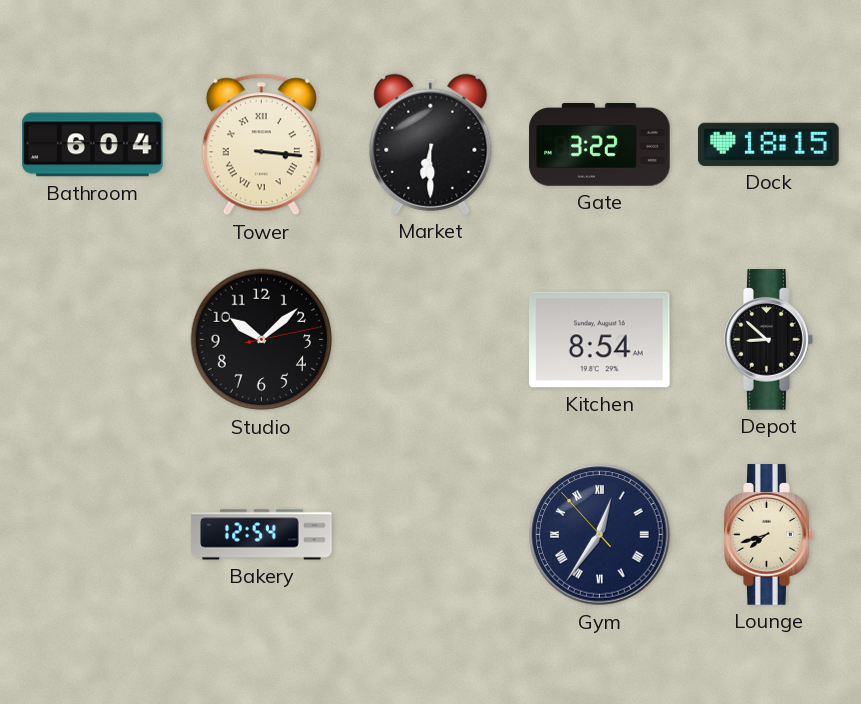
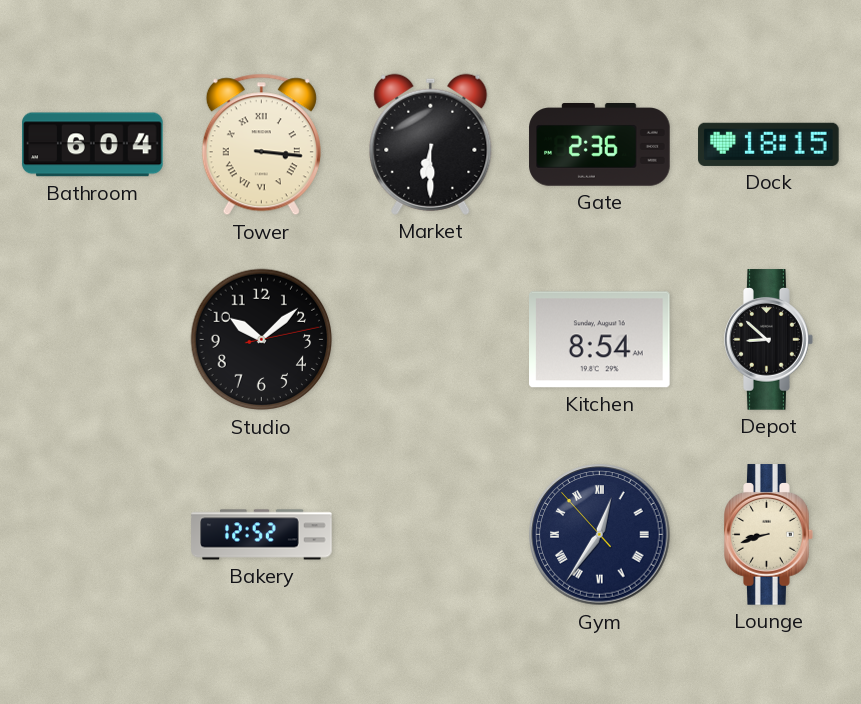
Gate: 3:22 -> 2:36
Bakery: 12:54 -> 12:52
Lounge: 7:42 -> 8:42
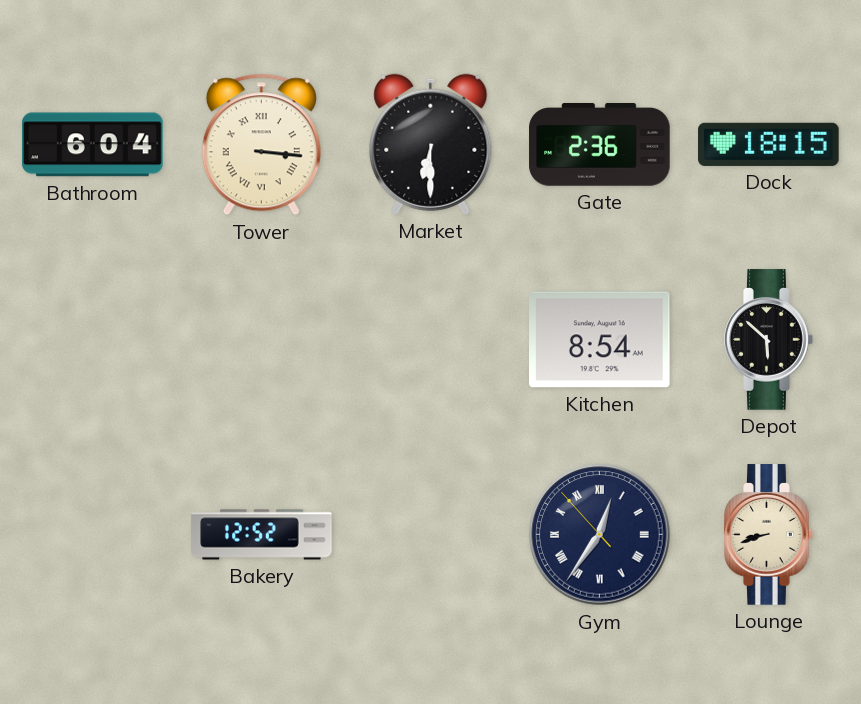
Studio: 10:08 -> none
Depot: 8:52 -> 5:52
